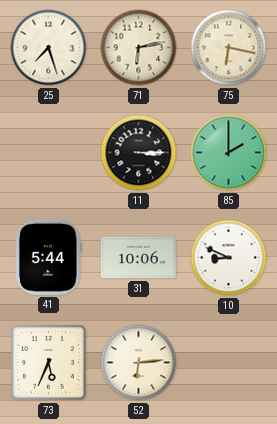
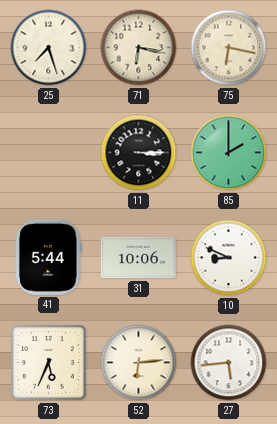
71: 6:13 -> 6:17
27: none -> 5:44
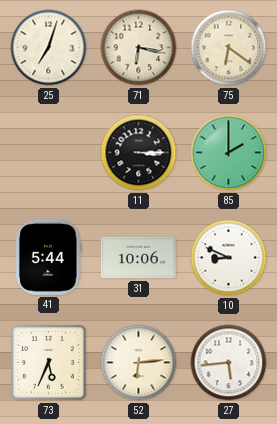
25: 7:27 -> 7:03
75: 6:17 -> 6:21
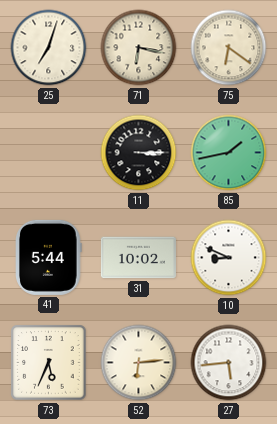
85: 2:00 -> 1:43
31: 10:06 -> 10:02
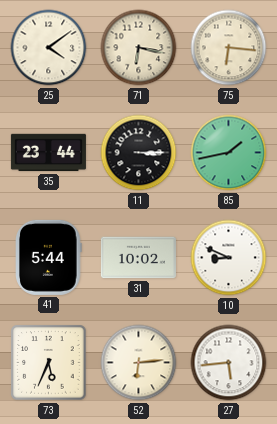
25: 7:03 -> 4:09
75: 6:21 -> 6:16
35: none -> 23:44
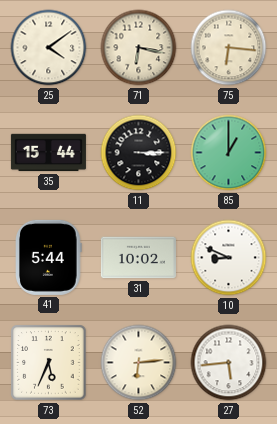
35: 23:44 -> 15:44
85: 1:43 -> 1:00
